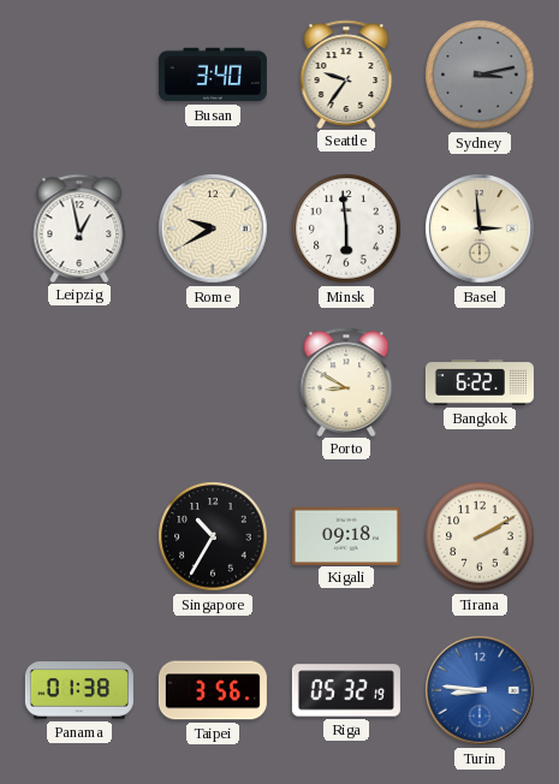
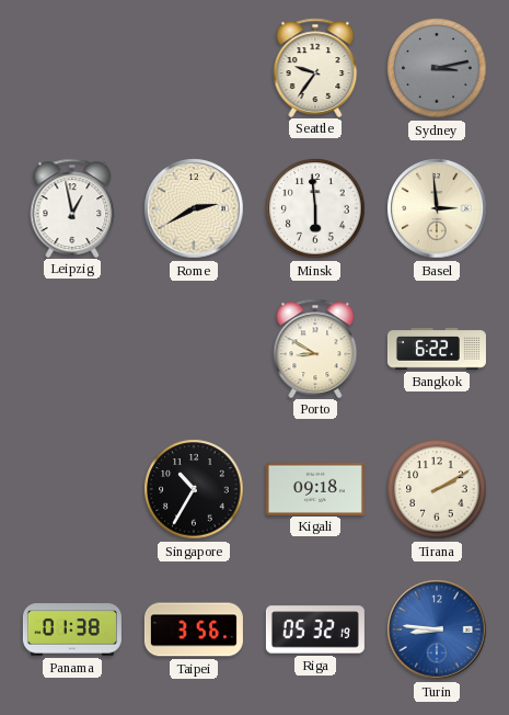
Busan: 3:40 -> none
Rome: 9:40 -> 2:40
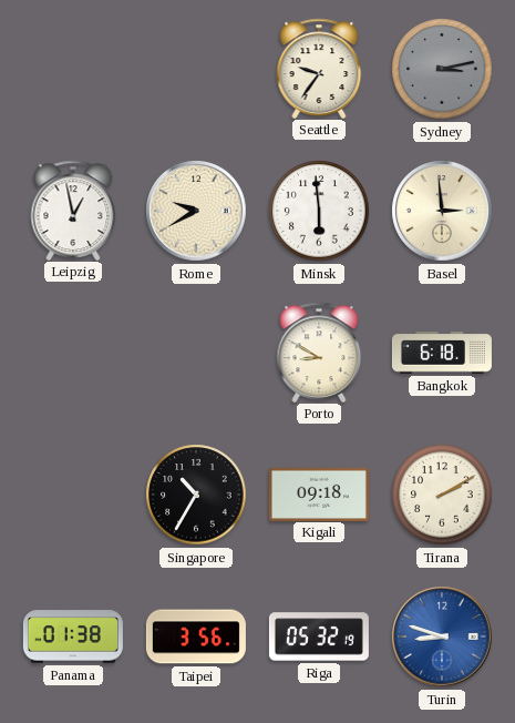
Rome: 2:40 -> 9:40
Bangkok: 6:22 -> 6:18
Turin: 8:46 -> 8:48
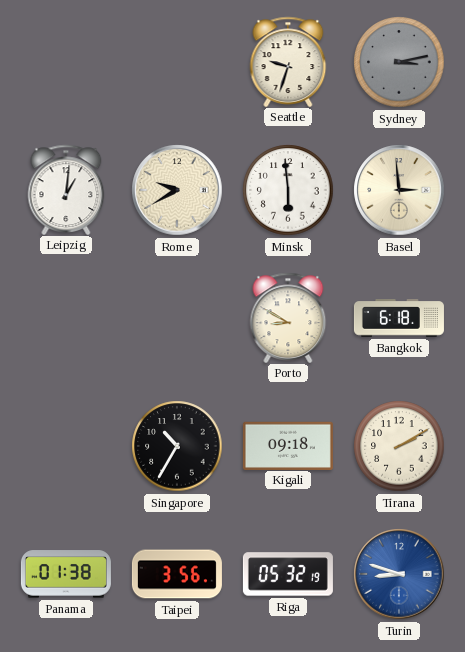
Seattle: 9:36 -> 9:33
Leipzig: 12:58 -> 1:01
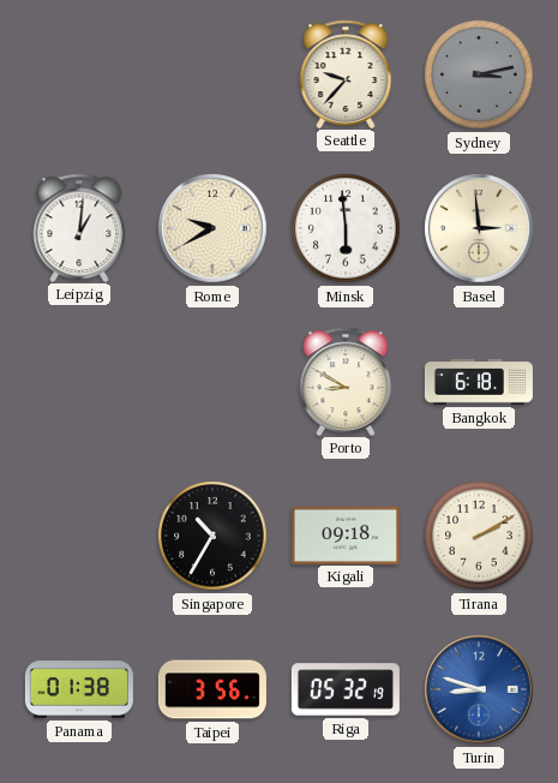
Seattle: 9:33 -> 9:37
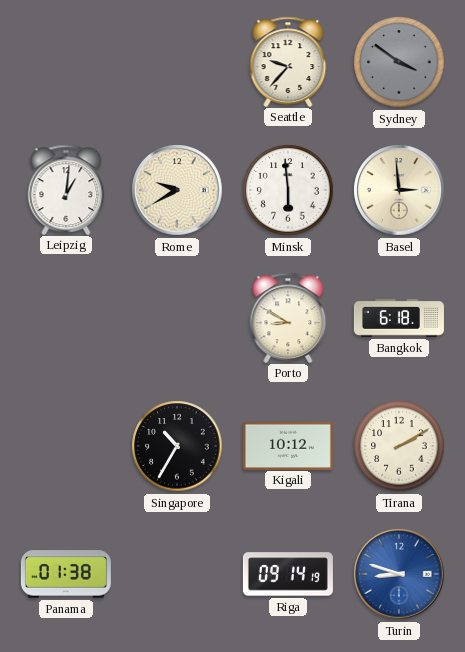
Sydney: 3:13 -> 3:51
Kigali: 09:18 -> 10:12
Taipei: 3:56 -> none
Riga: 05:32 -> 09:14
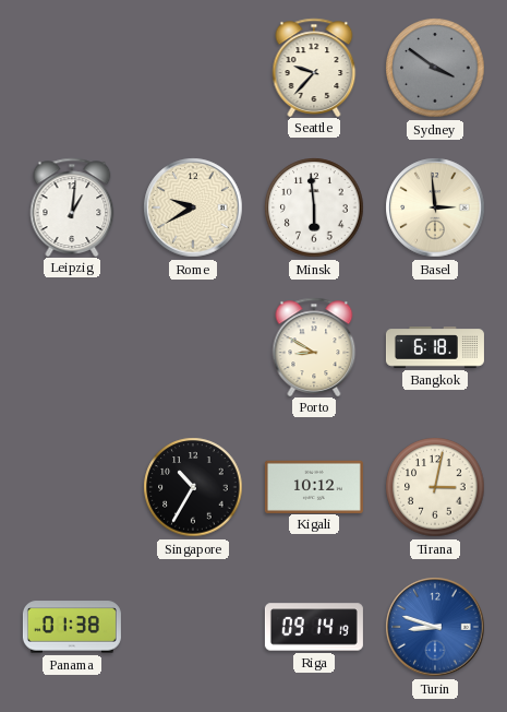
Tirana: 2:10 -> 3:02
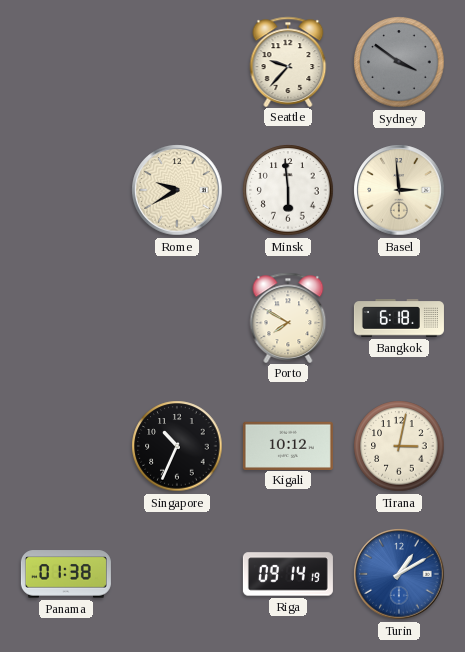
Leipzig: 1:01 -> none
Porto: 8:50 -> 7:50
Singapore: 10:35 -> 10:34
Turin: 8:48 -> 1:10
